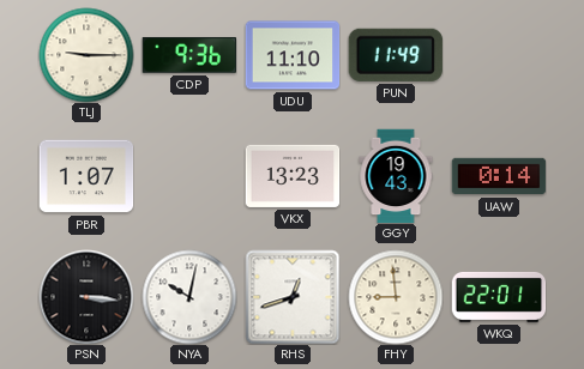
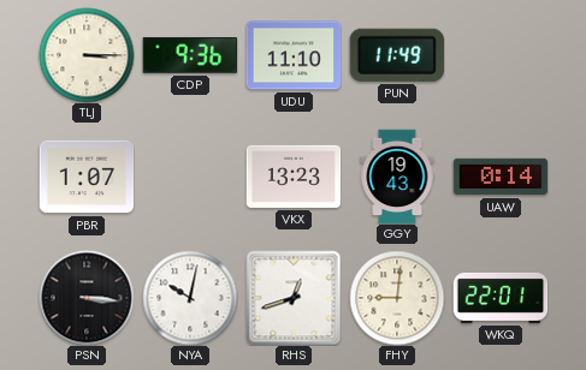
TLJ: 9:15 -> 3:15
FHY: 8:59 -> 9:01
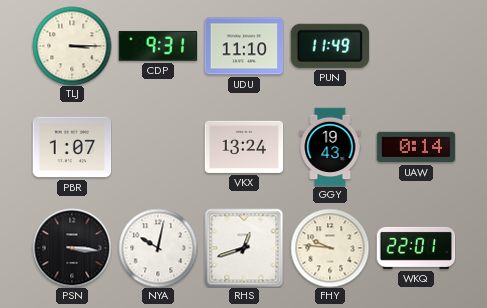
CDP: 9:36 -> 9:31
VKX: 13:23 -> 13:24
FHY: 9:01 -> 9:46
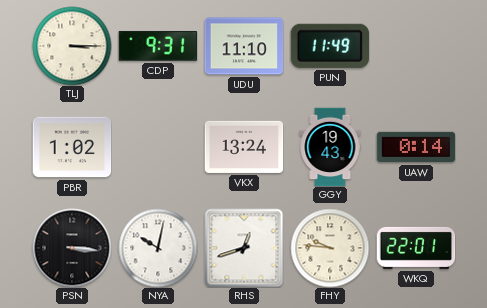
PBR: 1:07 -> 1:02
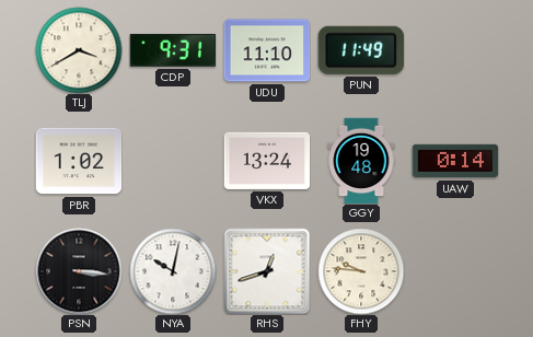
TLJ: 3:15 -> 3:40
GGY: 19:43 -> 19:48
WKQ: 22:01 -> none
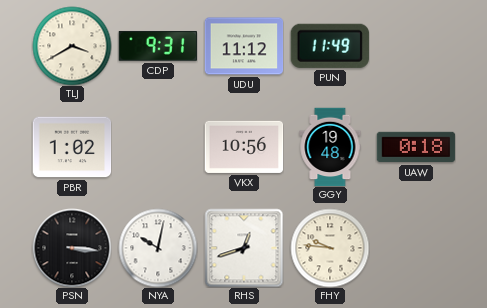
UDU: 11:10 -> 11:12
VKX: 13:24 -> 10:56
UAW: 0:14 -> 0:18
